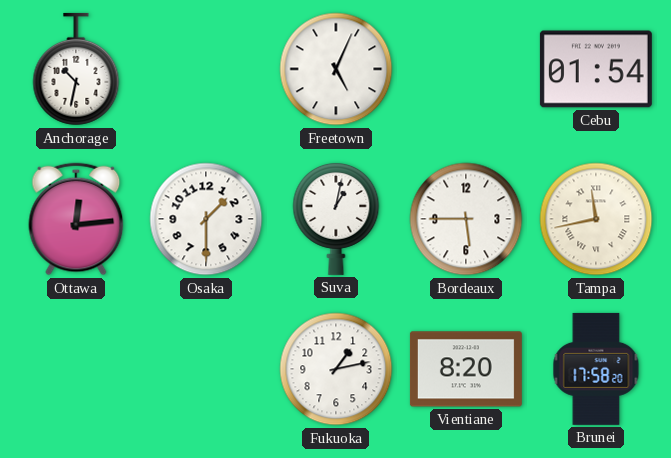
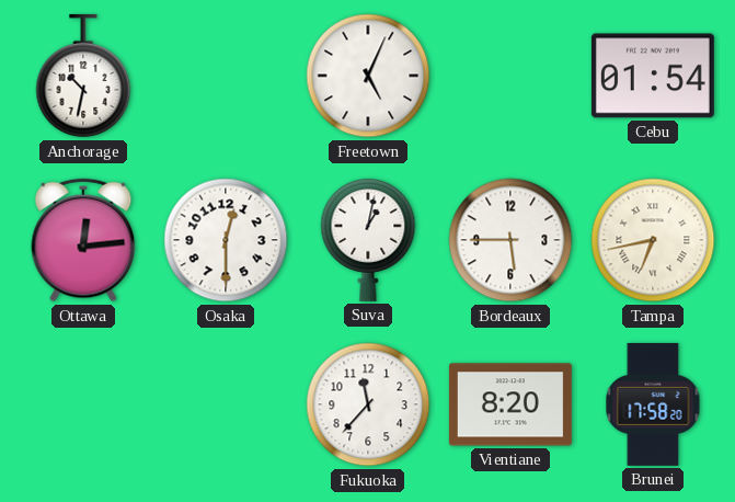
Osaka: 1:30 -> 12:30
Tampa: 11:43 -> 6:43
Fukuoka: 1:13 -> 11:37
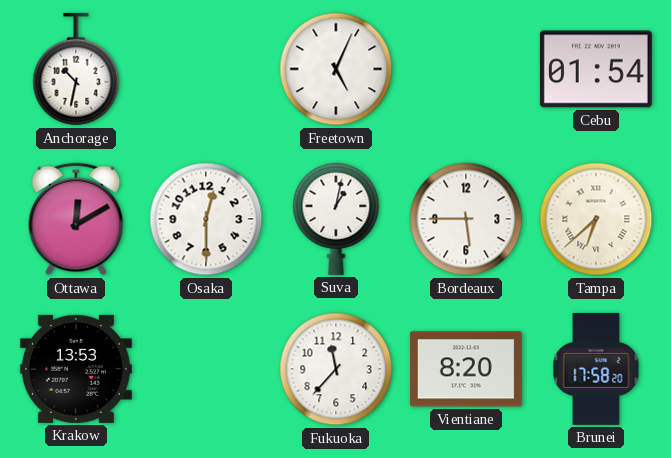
Ottawa: 12:14 -> 12:10
Tampa: 6:43 -> 6:38
Krakow: none -> 13:53
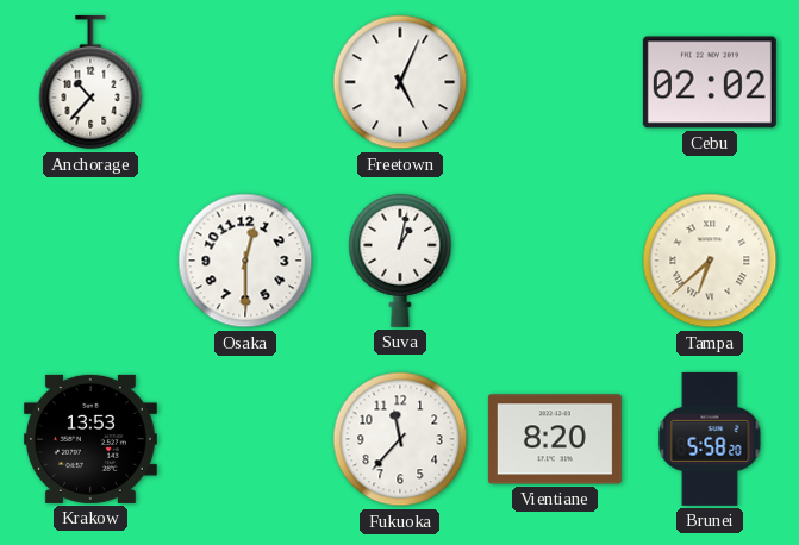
Anchorage: 10:32 -> 10:37
Cebu: 01:54 -> 02:02
Ottawa: 12:10 -> none
Bordeaux: 5:45 -> none
Brunei: 17:58 -> 5:58
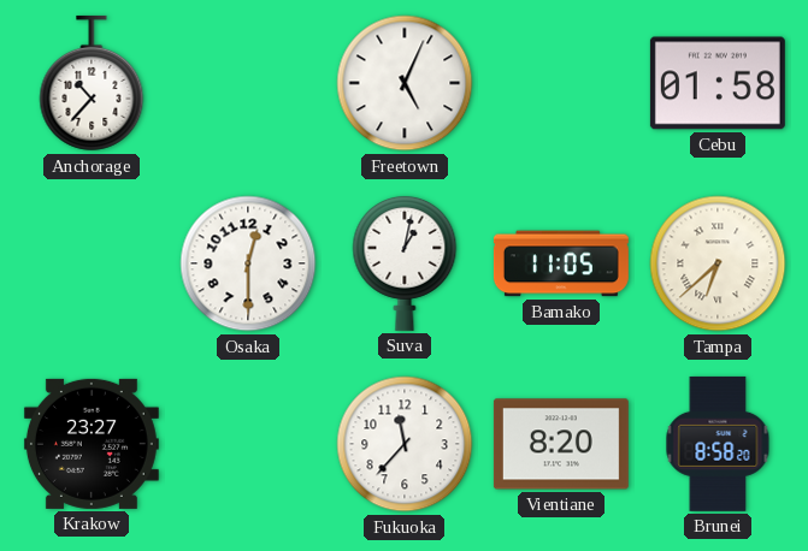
Cebu: 02:02 -> 01:58
Bamako: none -> 11:05
Krakow: 13:53 -> 23:27
Brunei: 5:58 -> 8:58
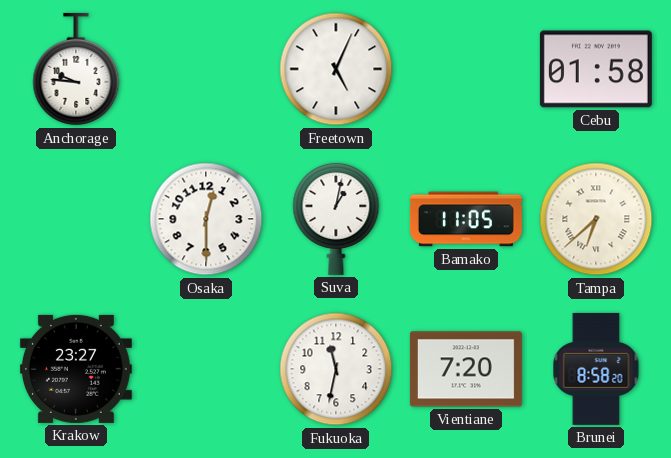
Anchorage: 10:37 -> 9:46
Fukuoka: 11:37 -> 11:32
Vientiane: 8:20 -> 7:20
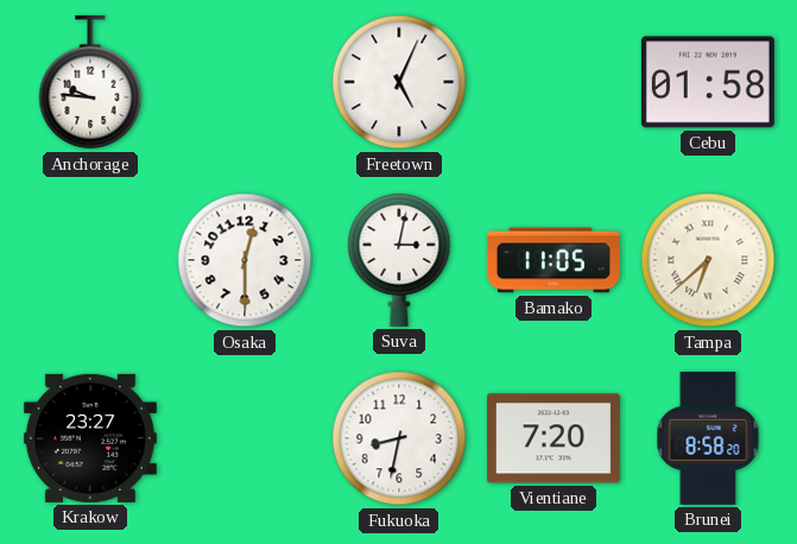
Suva: 1:02 -> 3:02
Fukuoka: 11:32 -> 8:32
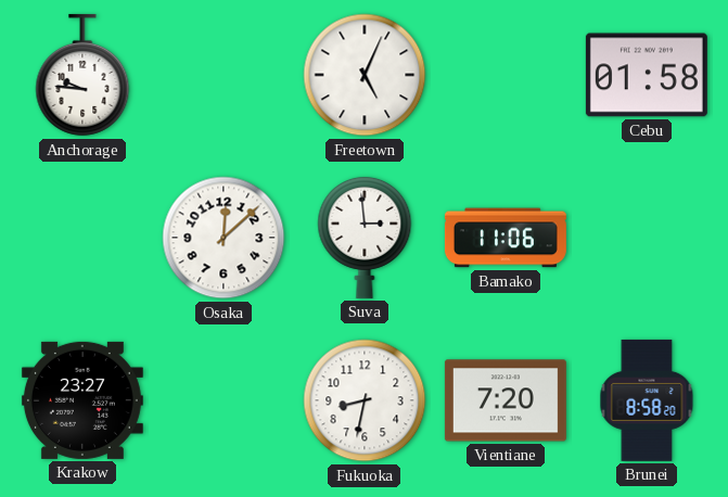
Osaka: 12:30 -> 12:08
Suva: 3:02 -> 2:59
Bamako: 11:05 -> 11:06
Tampa: 6:38 -> none
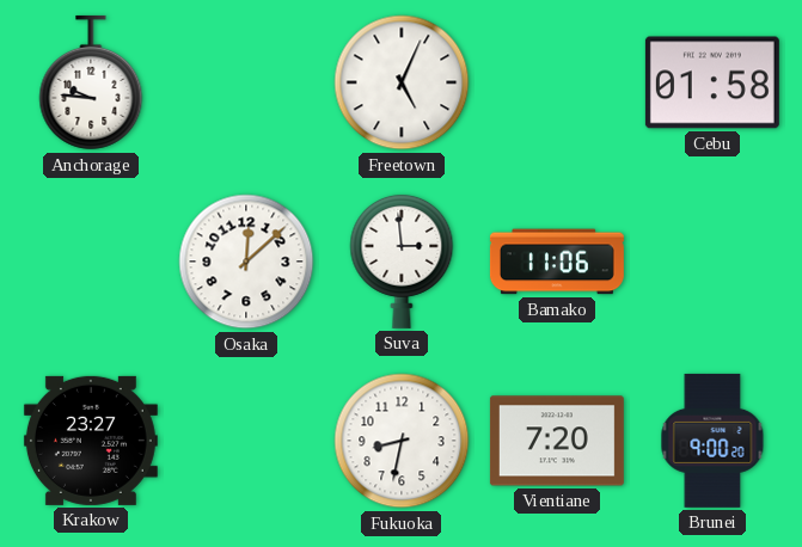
Brunei: 8:58 -> 9:00
